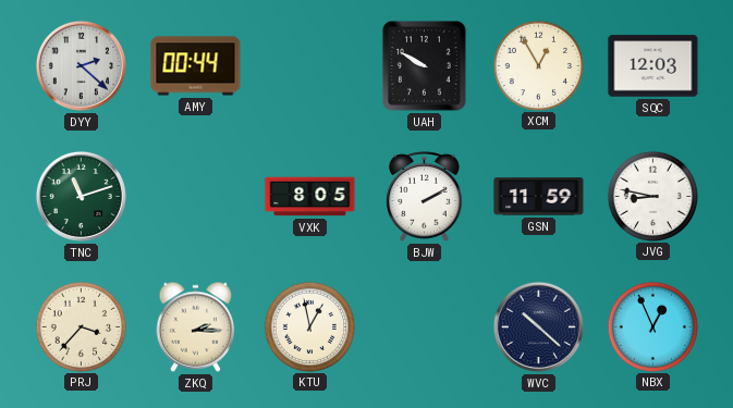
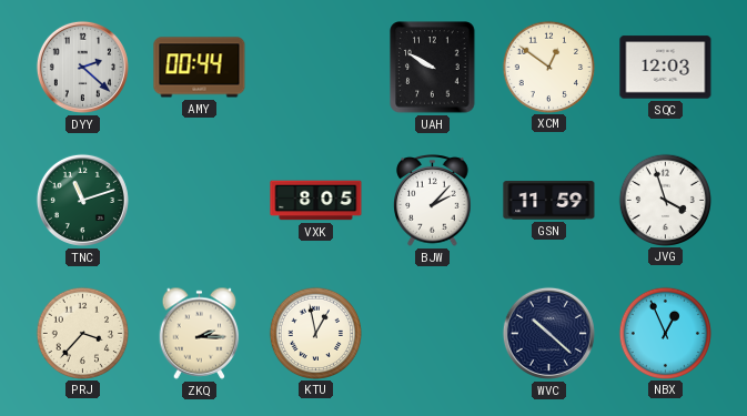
XCM: 12:55 -> 12:51
BJW: 2:10 -> 2:07
JVG: 8:47 -> 3:57
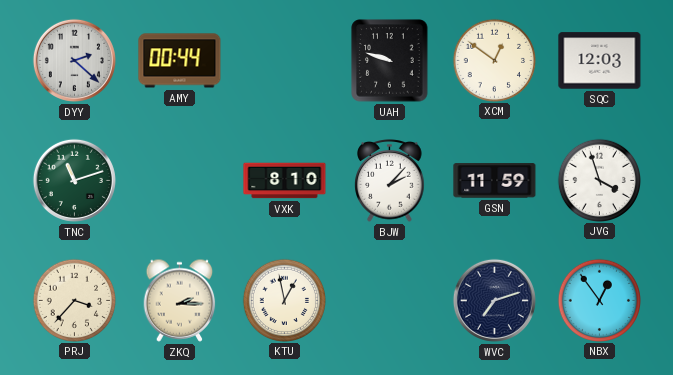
UAH: 9:50 -> 9:48
VXK: 8:05 -> 8:10
WVC: 10:22 -> 7:12
NBX: 12:56 -> 12:54
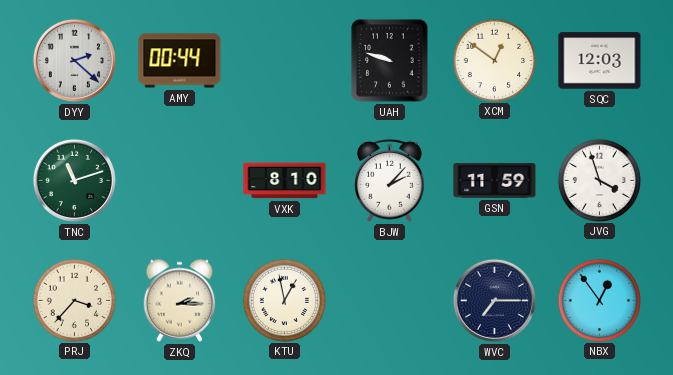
WVC: 7:12 -> 7:15
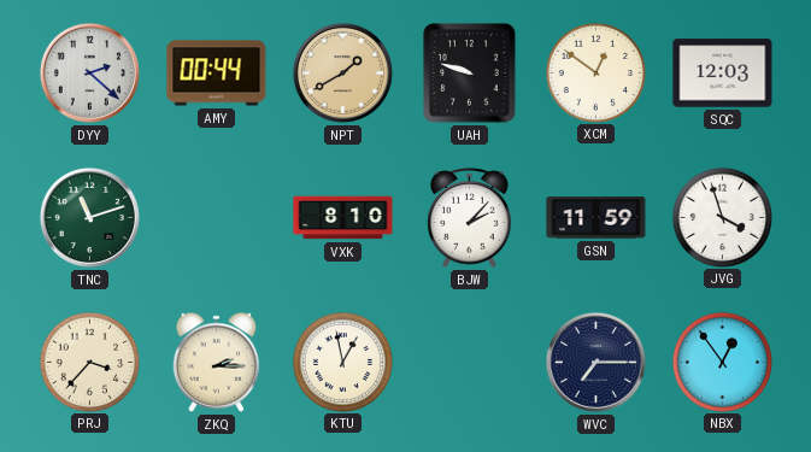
NPT: none -> 1:40
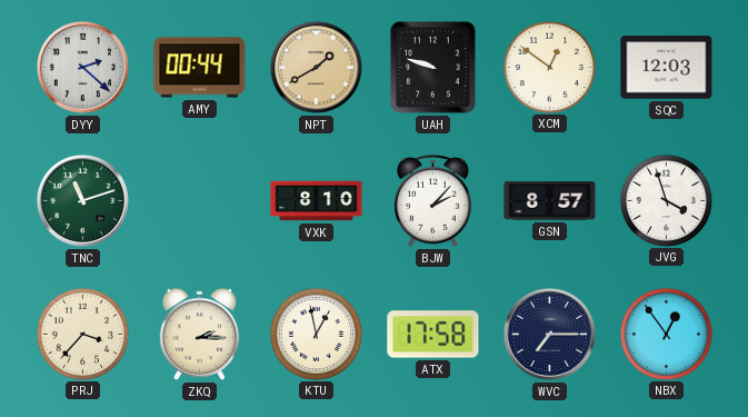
GSN: 11:59 -> 8:57
ATX: none -> 17:58
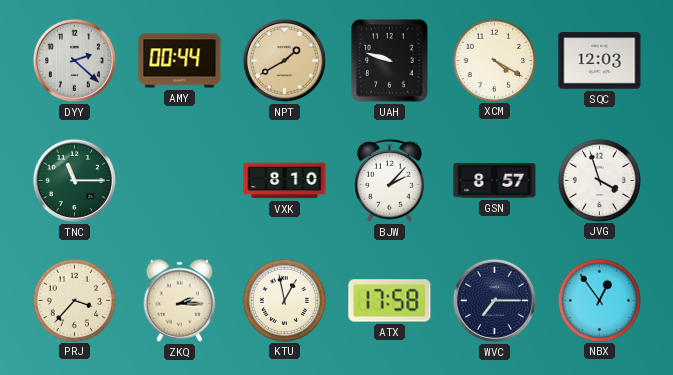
XCM: 12:51 -> 4:20
TNC: 11:12 -> 11:15
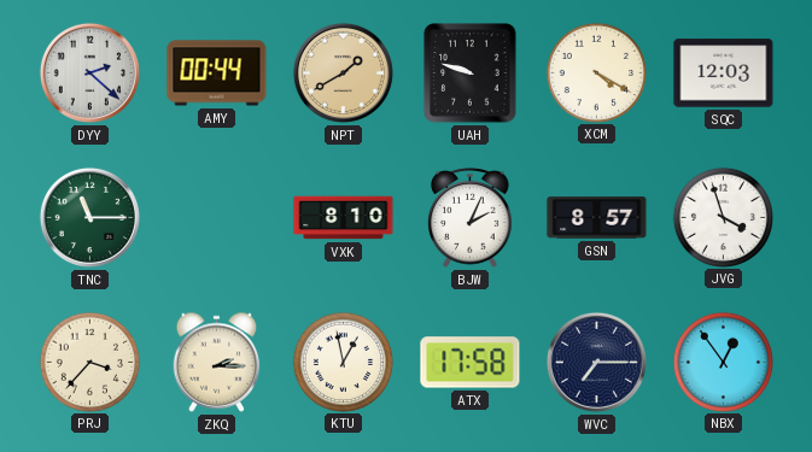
BJW: 2:07 -> 2:04
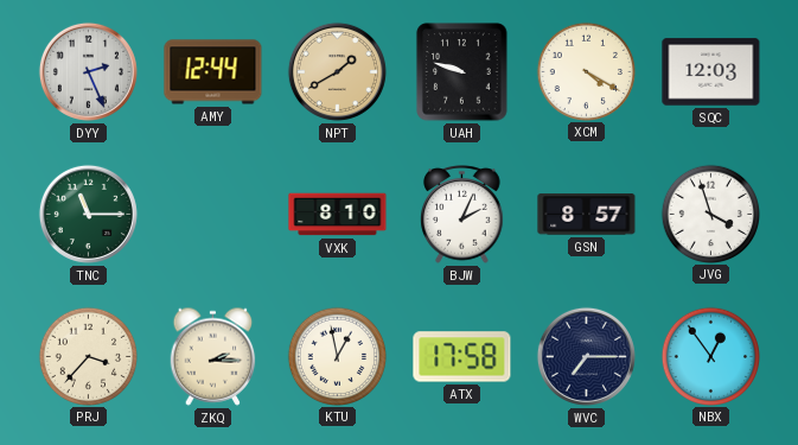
DYY: 2:22 -> 2:26
AMY: 00:44 -> 12:44
